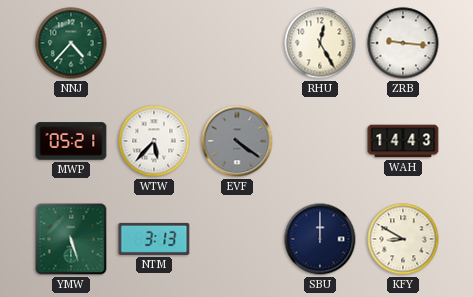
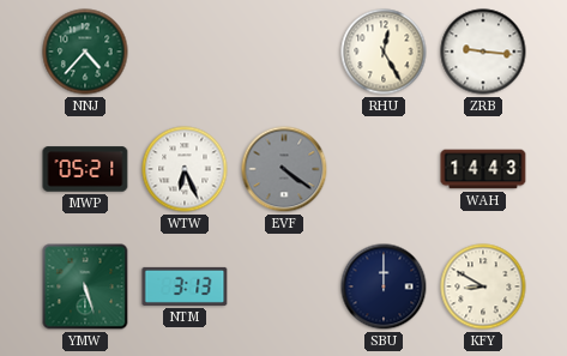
WTW: 5:37 -> 6:26
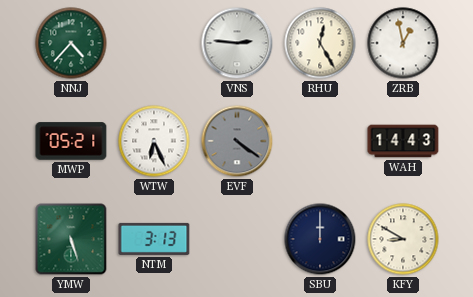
VNS: none -> 2:46
ZRB: 9:16 -> 12:58
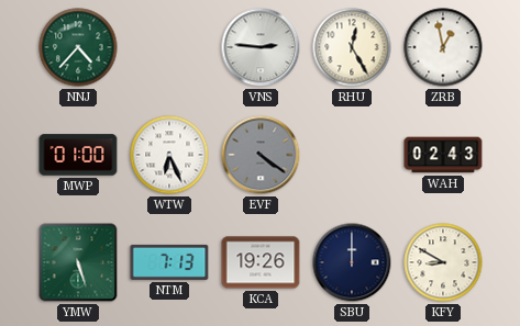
MWP: 05:21 -> 01:00
WAH: 14:43 -> 02:43
NTM: 3:13 -> 7:13
KCA: none -> 19:26
